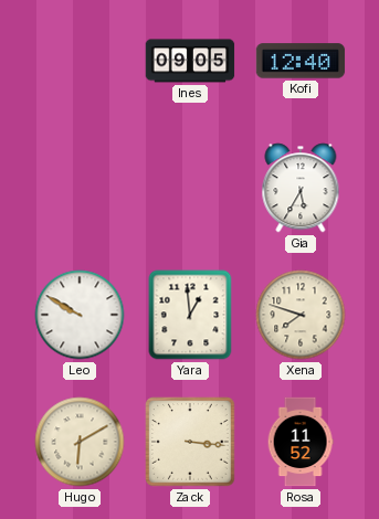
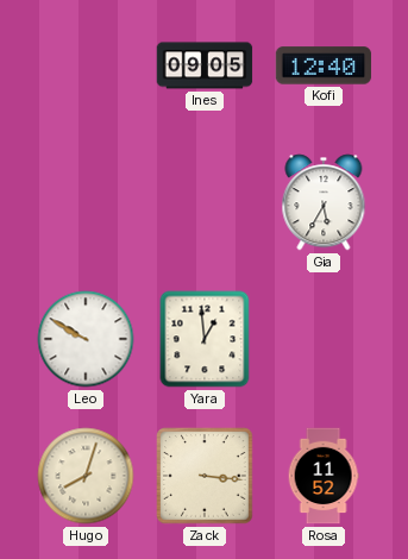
Xena: 7:48 -> none
Hugo: 6:10 -> 8:03
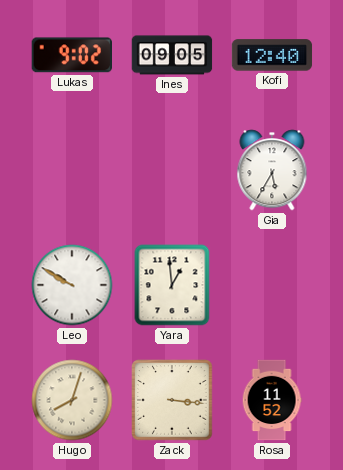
Lukas: none -> 9:02
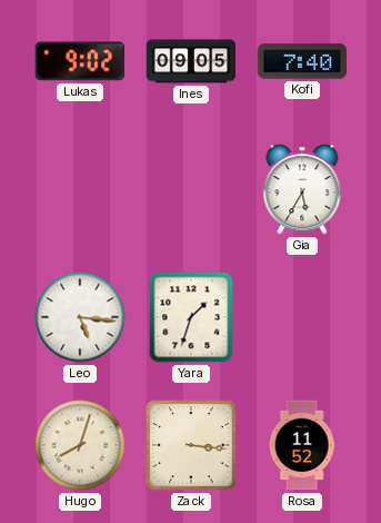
Kofi: 12:40 -> 7:40
Leo: 9:50 -> 5:16
Yara: 12:59 -> 1:33
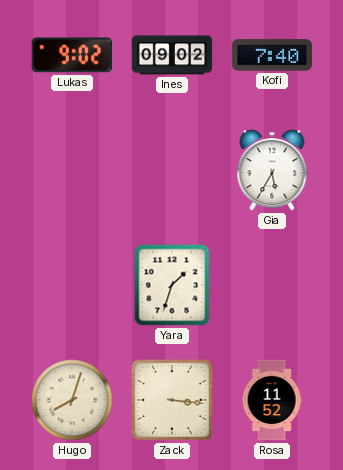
Ines: 09:05 -> 09:02
Leo: 5:16 -> none
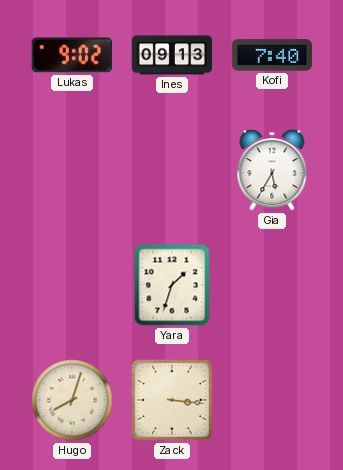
Ines: 09:02 -> 09:13
Rosa: 11:52 -> none
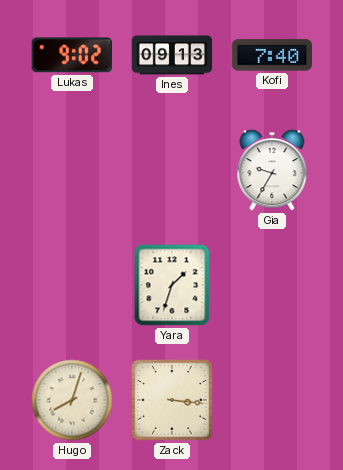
Gia: 5:35 -> 9:35
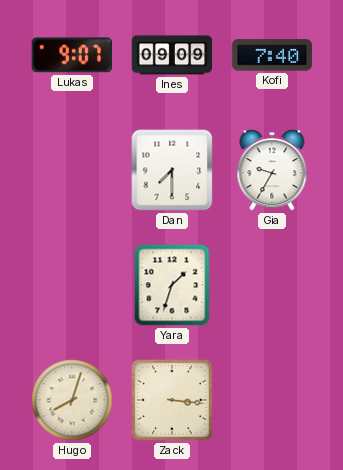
Lukas: 9:02 -> 9:07
Ines: 09:13 -> 09:09
Dan: none -> 7:30
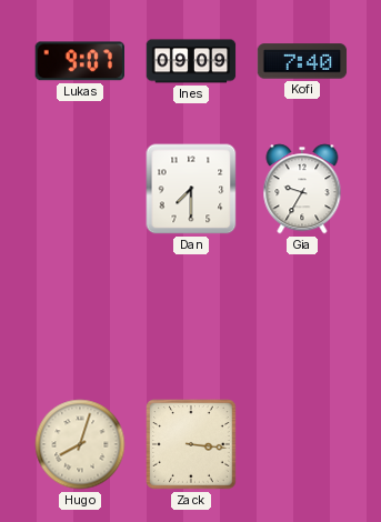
Yara: 1:33 -> none
